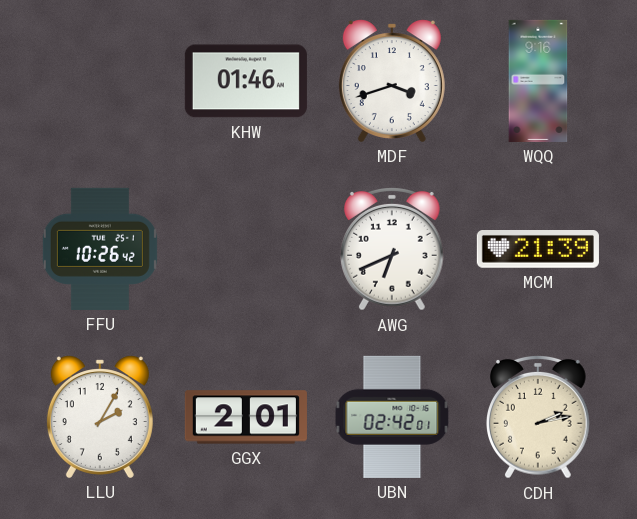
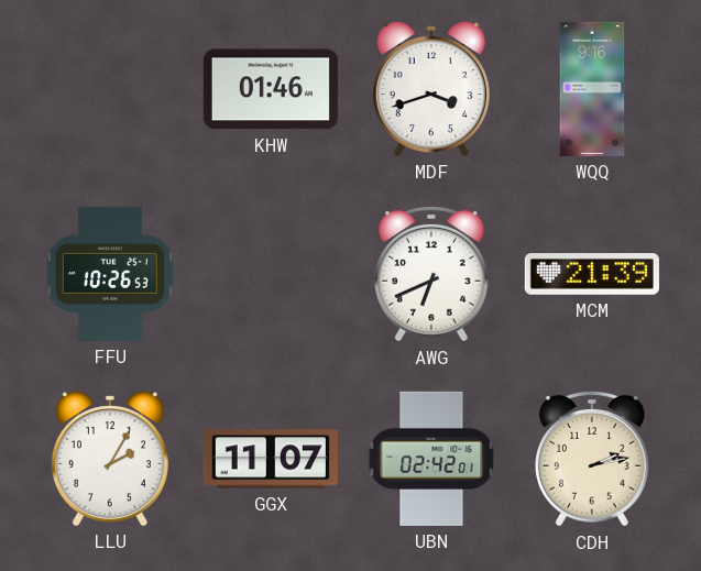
FFU: 10:26:42 -> 10:26:53
GGX: 2:01 -> 11:07
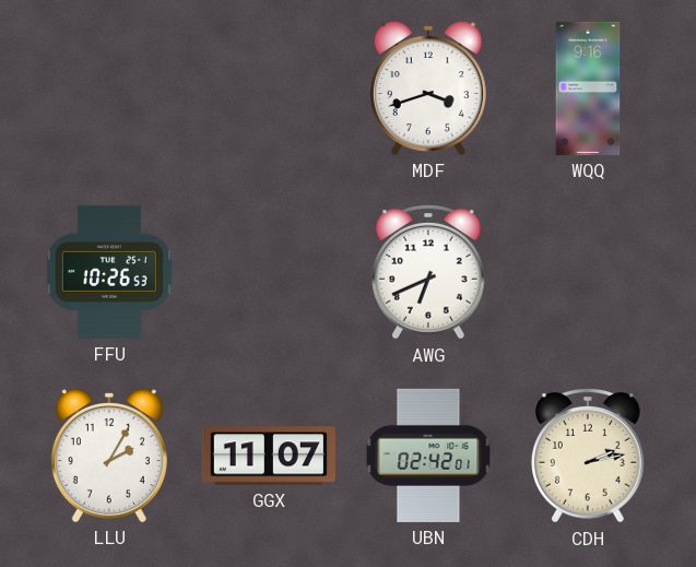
KHW: 01:46 -> none
MCM: 21:39 -> none
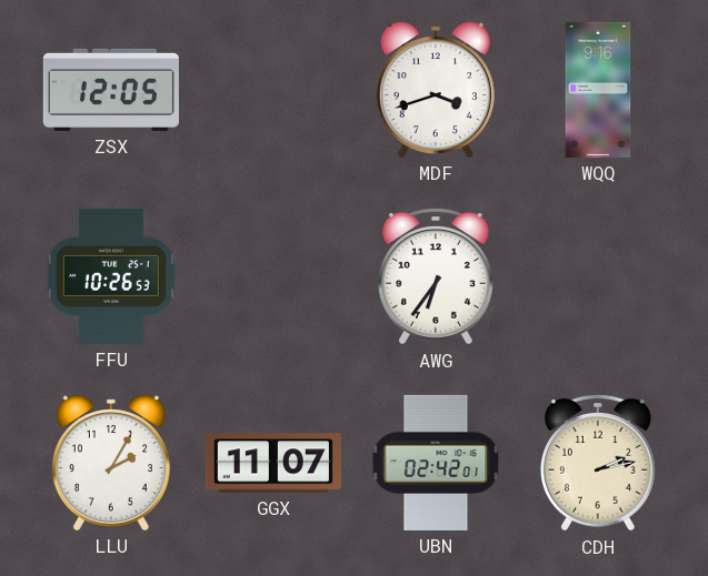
ZSX: none -> 12:05
AWG: 6:41 -> 6:36
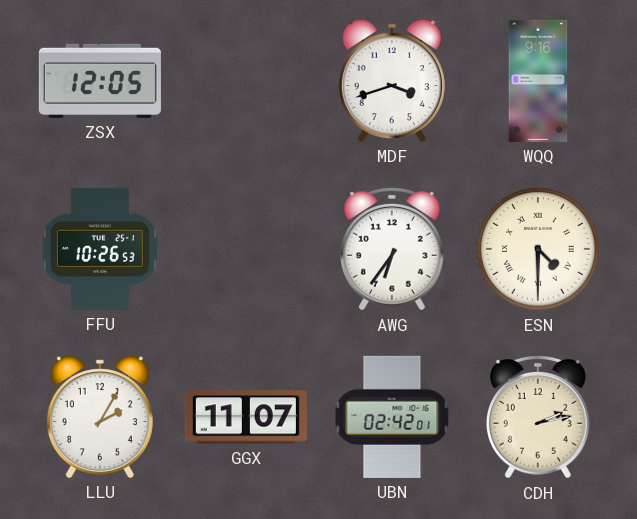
ESN: none -> 4:30
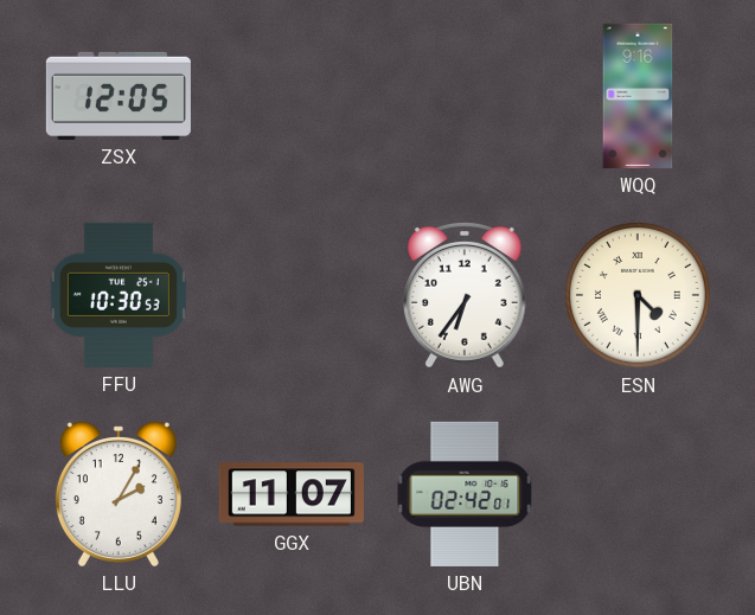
MDF: 3:42 -> none
FFU: 10:26 -> 10:30
CDH: 2:13 -> none
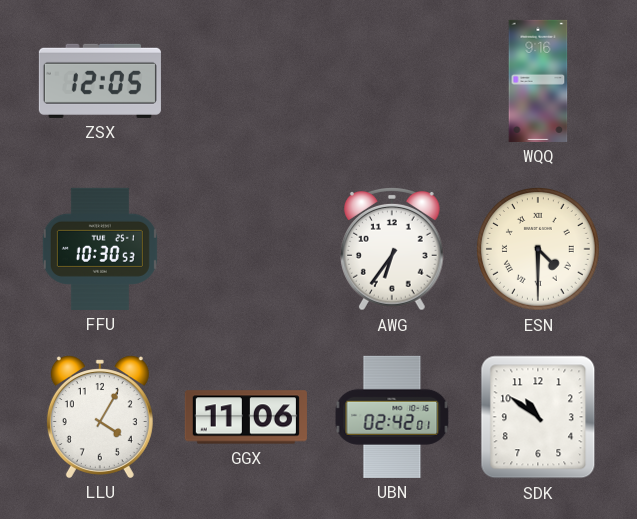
LLU: 2:05 -> 4:05
GGX: 11:07 -> 11:06
SDK: none -> 10:51
